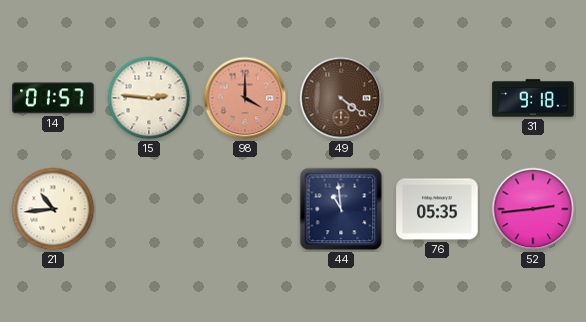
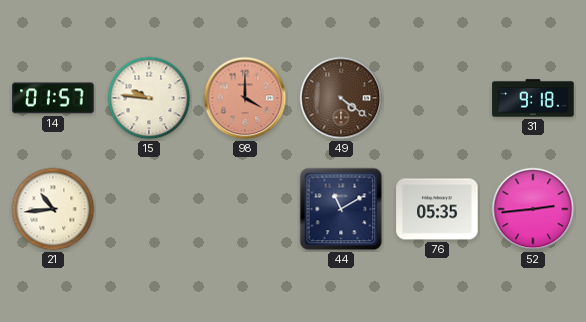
15: 2:46 -> 9:46
44: 10:59 -> 11:10
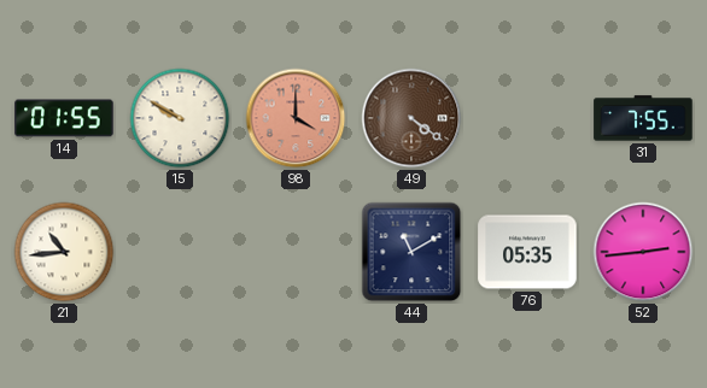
14: 01:57 -> 01:55
15: 9:46 -> 9:50
31: 9:18 -> 7:55
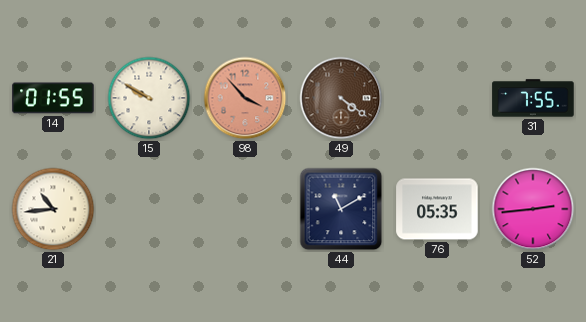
98: 4:00 -> 3:53
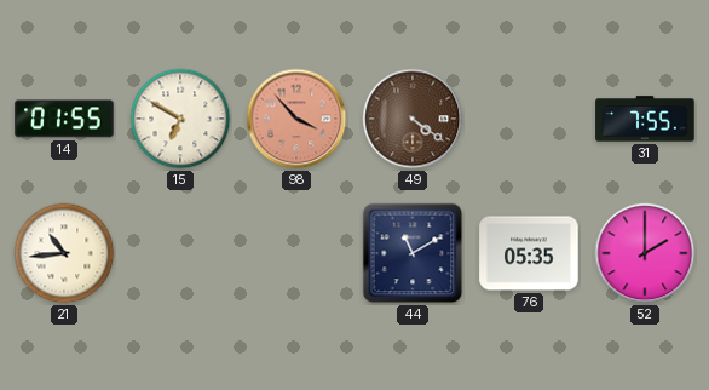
15: 9:50 -> 6:50
52: 2:44 -> 2:00
